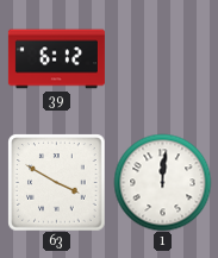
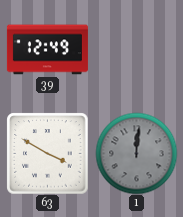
39: 6:12 -> 12:49
1 dial: white -> grey
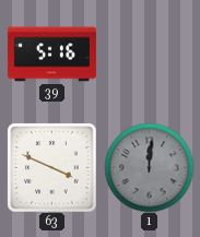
39: 12:49 -> 5:16
63: 3:50 -> 3:49
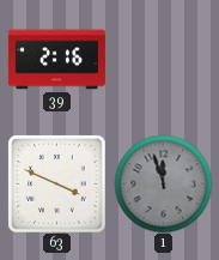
39: 5:16 -> 2:16
1: 12:01 -> 11:57
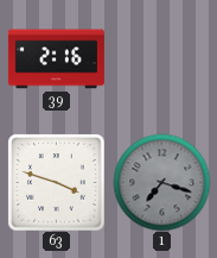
63: 3:49 -> 3:48
1: 11:57 -> 7:18
